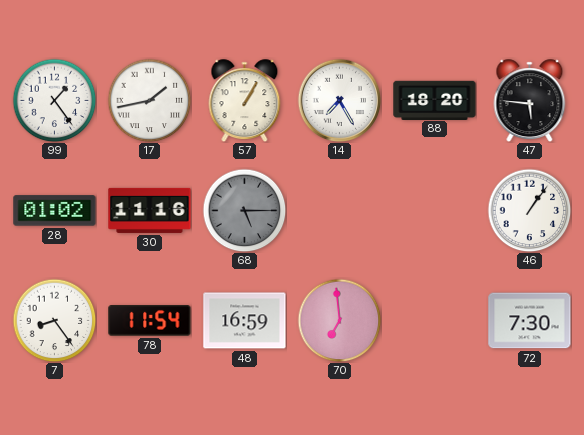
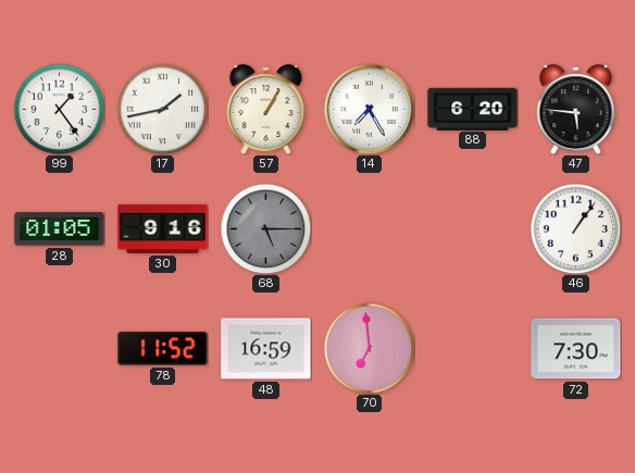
88: 18:20 -> 6:20
28: 01:02 -> 01:05
30: 11:16 -> 9:16
7: 8:24 -> none
78: 11:54 -> 11:52
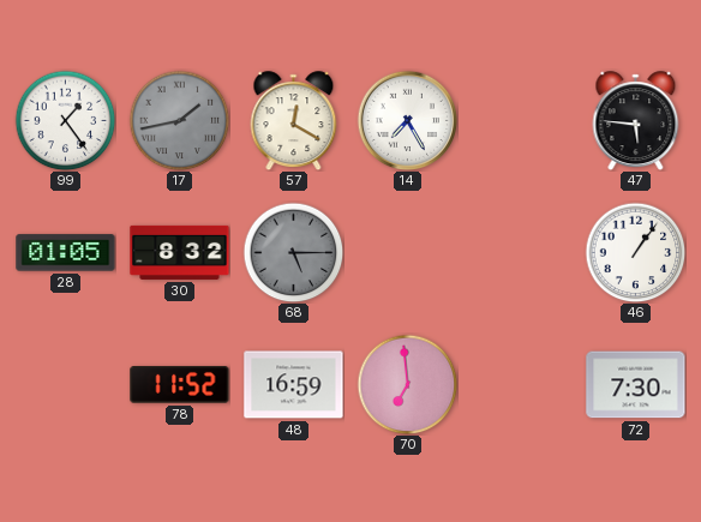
17 dial: white -> grey
57: 1:05 -> 12:20
88: 6:20 -> none
30: 9:16 -> 8:32
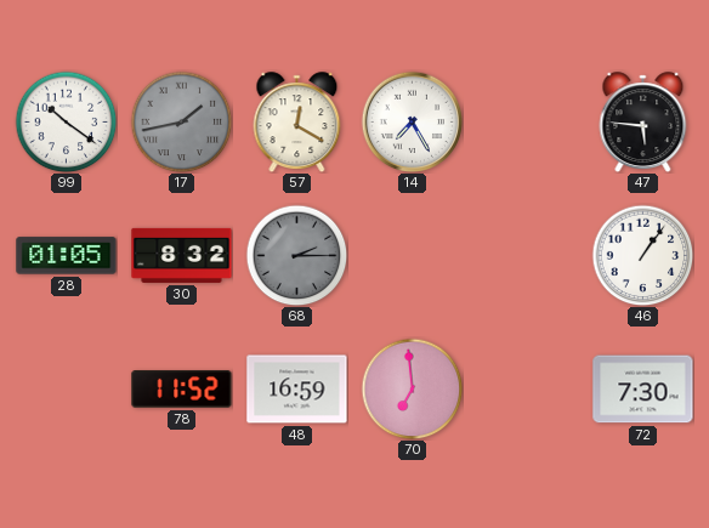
99: 1:24 -> 10:21
68: 5:15 -> 2:15
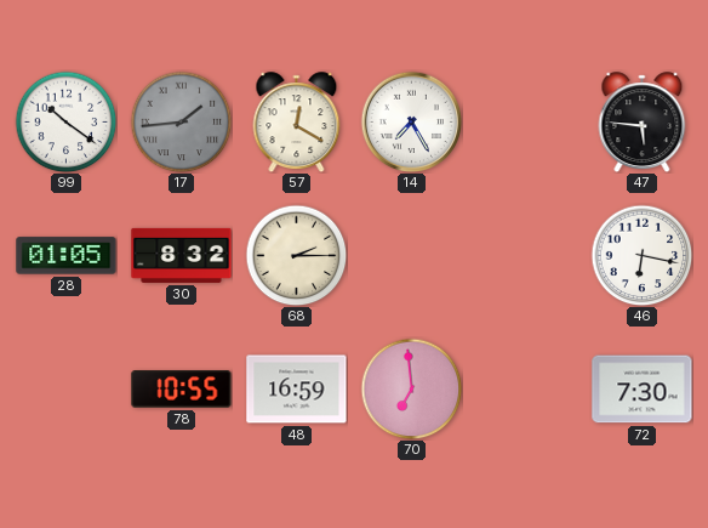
17: 1:43 -> 1:44
68 dial: grey -> cream
46: 1:06 -> 6:17
78: 11:52 -> 10:55
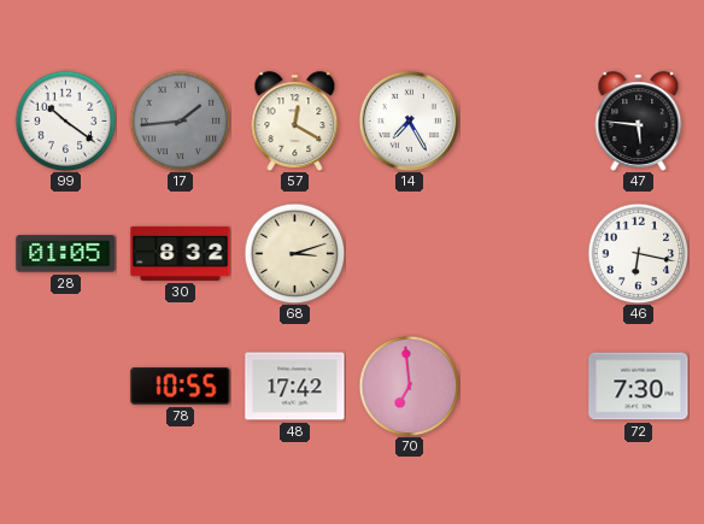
68: 2:15 -> 3:12
48: 16:59 -> 17:42
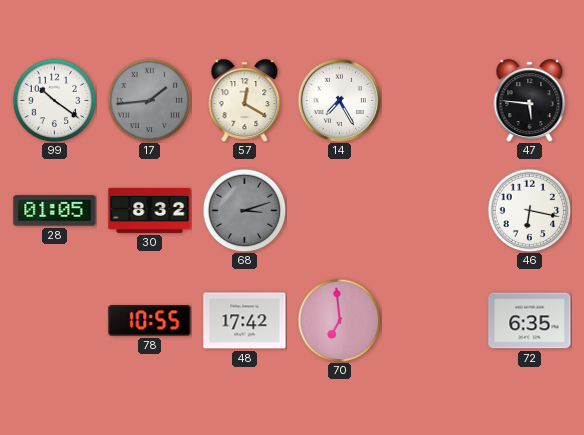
68 dial: cream -> grey
72: 7:30 -> 6:35
